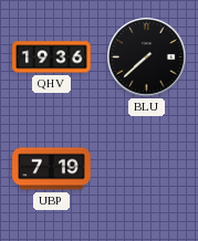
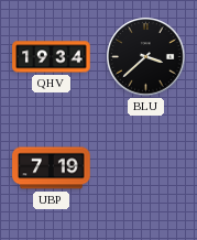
QHV: 19:36 -> 19:34
BLU: 7:38 -> 3:38
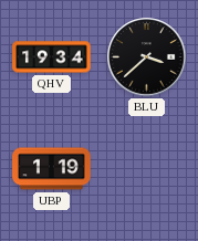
UBP: 7:19 -> 1:19
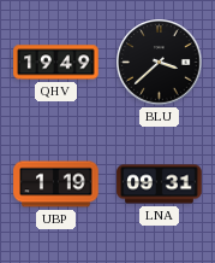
QHV: 19:34 -> 19:49
LNA: none -> 09:31
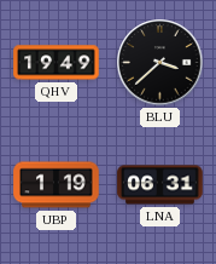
LNA: 09:31 -> 06:31
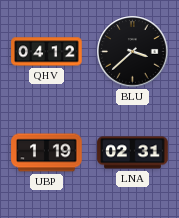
QHV: 19:49 -> 04:12
LNA: 06:31 -> 02:31
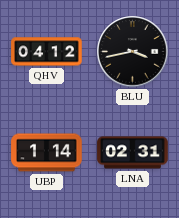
BLU: 3:38 -> 3:43
UBP: 1:19 -> 1:14
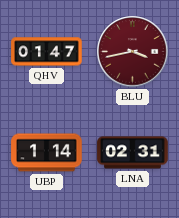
QHV: 04:12 -> 01:47
BLU dial: black -> burgundy
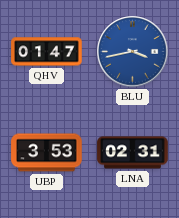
BLU dial: burgundy -> blue
UBP: 1:14 -> 3:53
